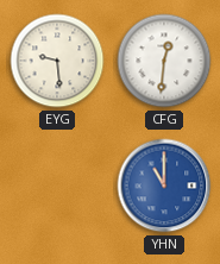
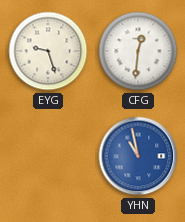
EYG: 9:29 -> 9:27
YHN: 11:00 -> 10:58
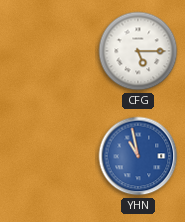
EYG: 9:27 -> none
CFG: 12:31 -> 5:15
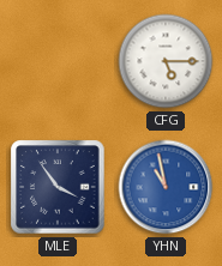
MLE: none -> 3:54
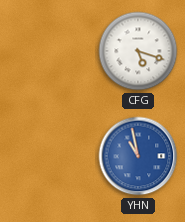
CFG: 5:15 -> 5:18
MLE: 3:54 -> none
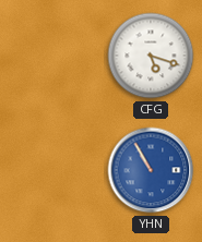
YHN: 10:58 -> 10:55
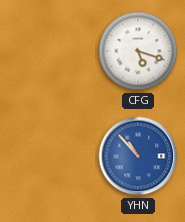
YHN: 10:55 -> 10:53
